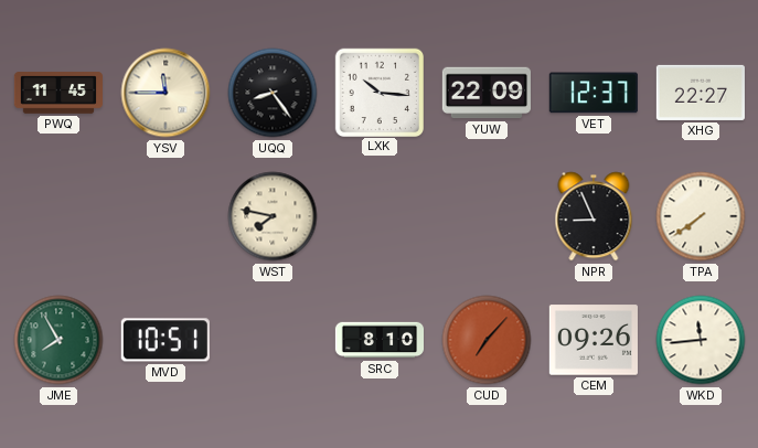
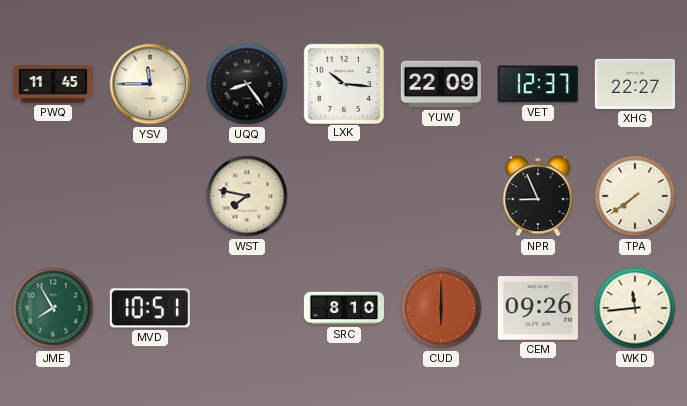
CUD: 7:07 -> 6:00
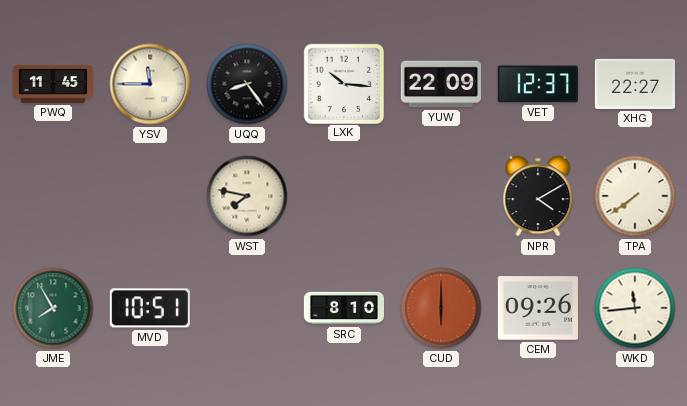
NPR: 8:56 -> 4:10
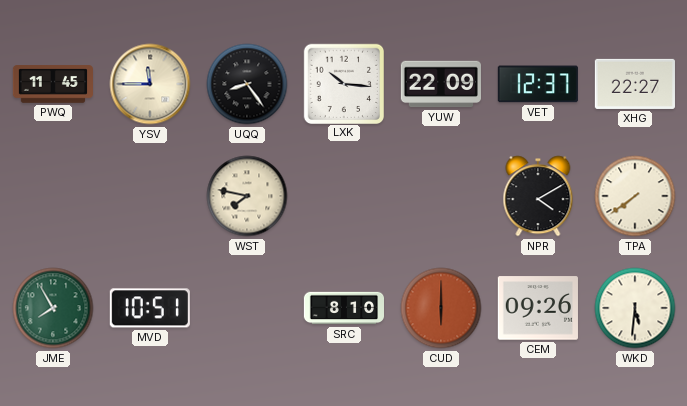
WKD: 11:44 -> 5:31
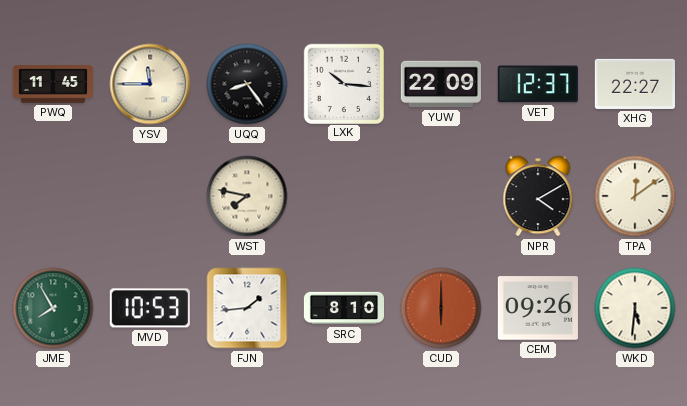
TPA: 7:39 -> 12:09
MVD: 10:51 -> 10:53
FJN: none -> 1:44
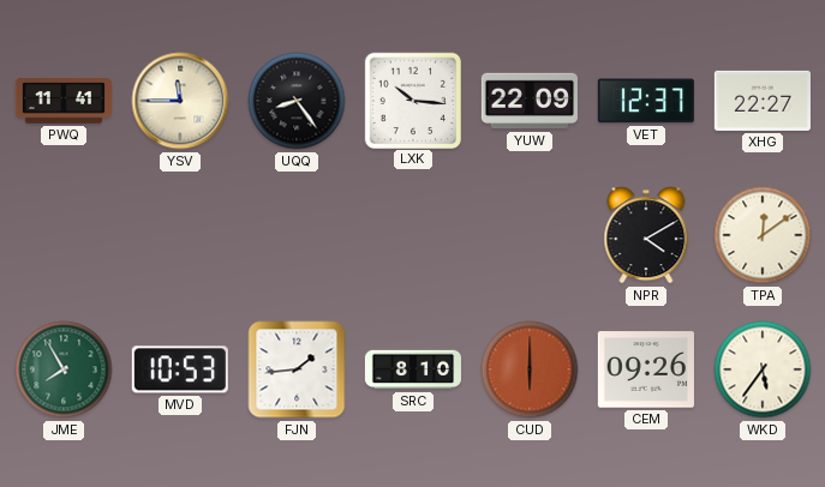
PWQ: 11:45 -> 11:41
WST: 7:47 -> none
WKD: 5:31 -> 5:36
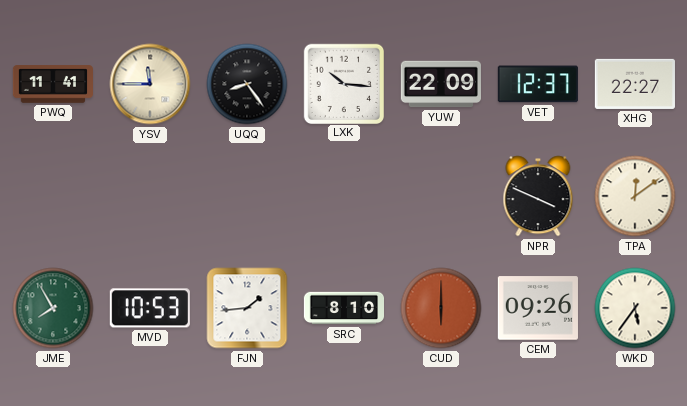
NPR: 4:10 -> 3:49
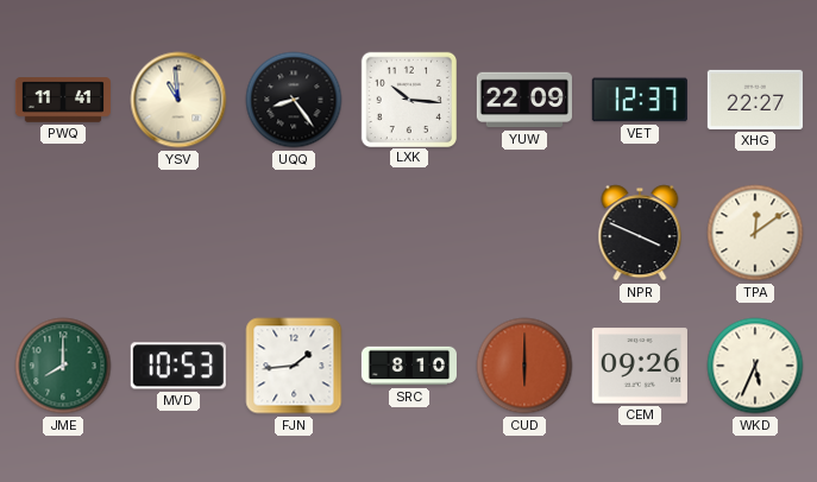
YSV: 11:45 -> 10:59
JME: 7:55 -> 8:00
WKD: 5:36 -> 5:34
